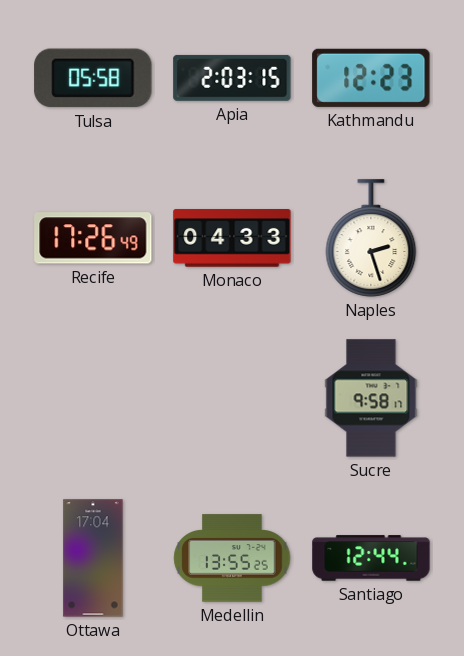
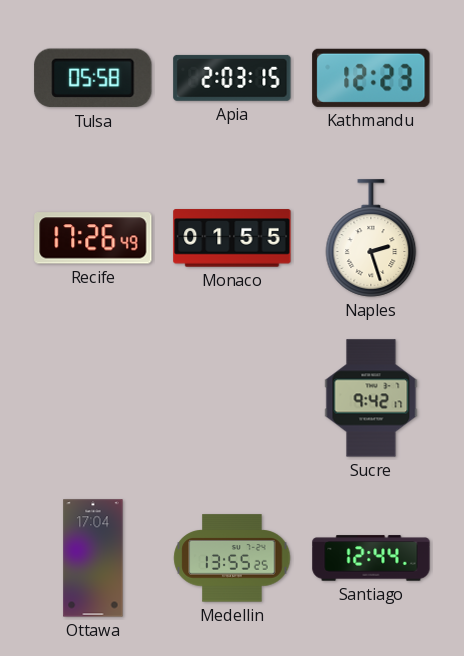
Monaco: 04:33 -> 01:55
Sucre: 9:58 -> 9:42
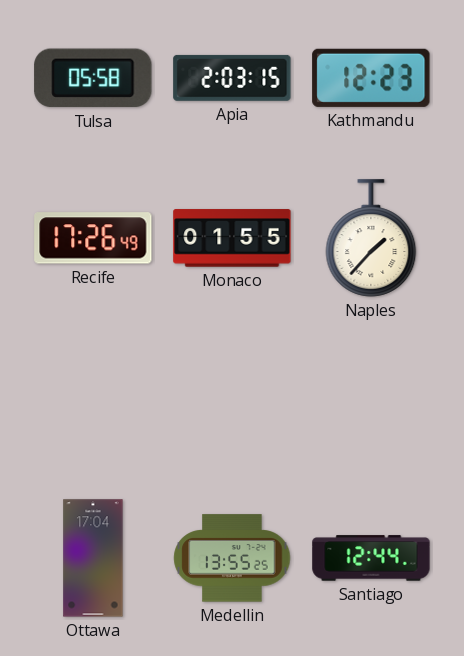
Naples: 2:27 -> 1:37
Sucre: 9:42 -> none
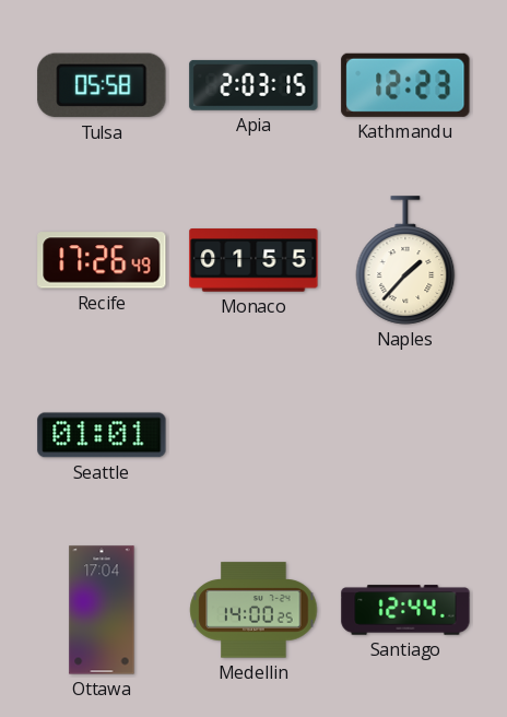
Seattle: none -> 01:01
Medellin: 13:55 -> 14:00
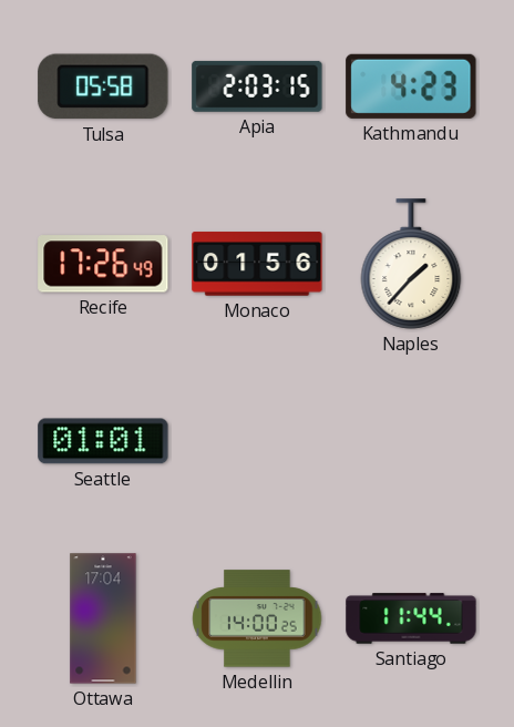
Kathmandu: 12:23 -> 4:23
Monaco: 01:55 -> 01:56
Santiago: 12:44 -> 11:44
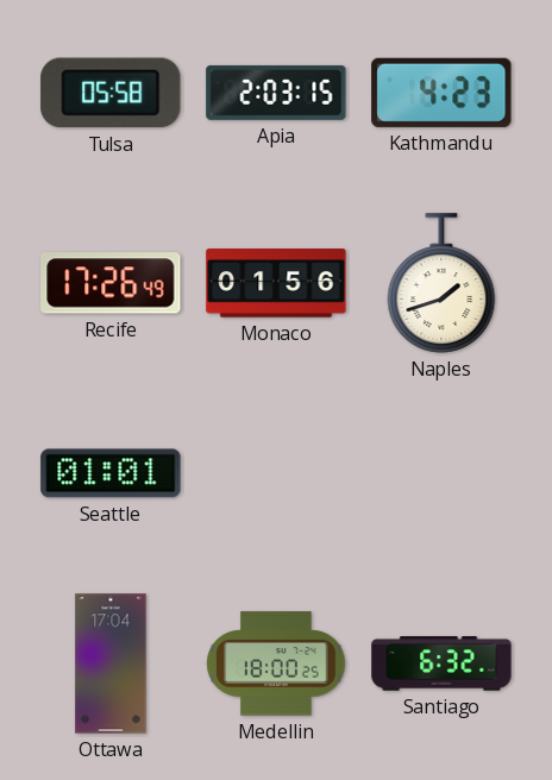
Naples: 1:37 -> 1:42
Medellin: 14:00 -> 18:00
Santiago: 11:44 -> 6:32
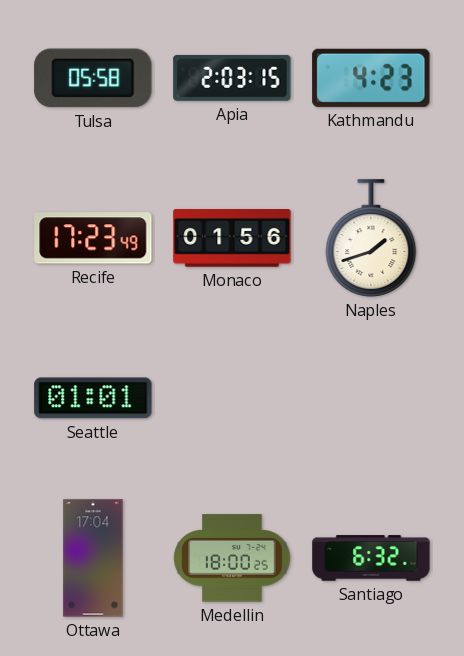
Recife: 17:26 -> 17:23
